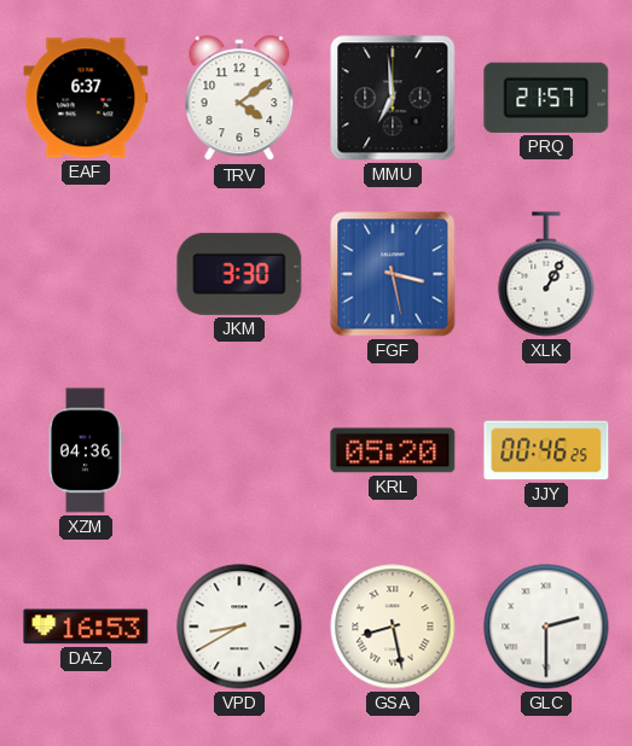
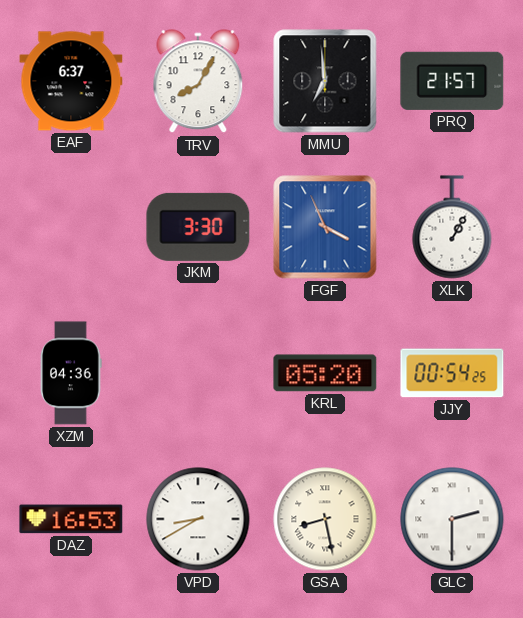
TRV: 4:09 -> 8:05
FGF: 3:28 -> 3:56
JJY: 00:46 -> 00:54
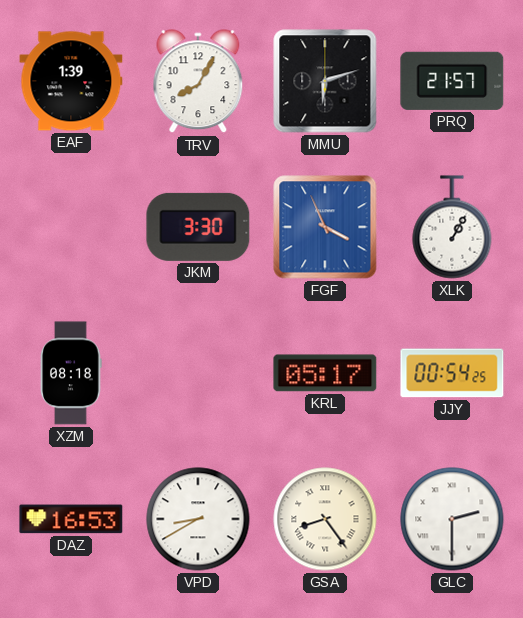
EAF: 6:37 -> 1:39
MMU: 6:59 -> 6:12
XZM: 04:36 -> 08:18
KRL: 05:20 -> 05:17
GSA: 8:28 -> 8:24
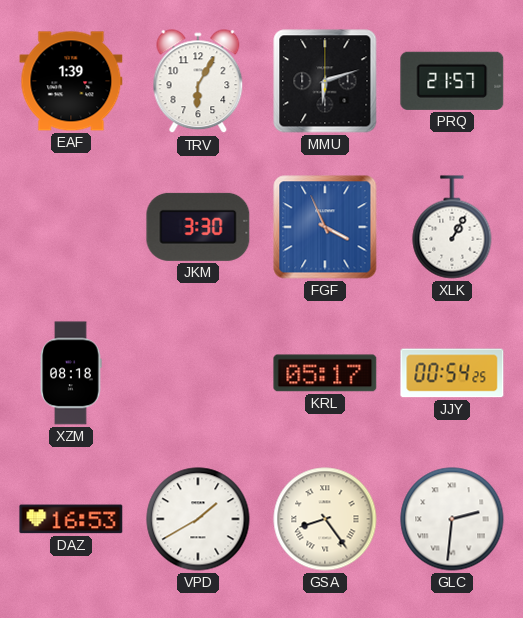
TRV: 8:05 -> 6:05
VPD: 8:40 -> 1:40
GLC: 2:30 -> 2:31
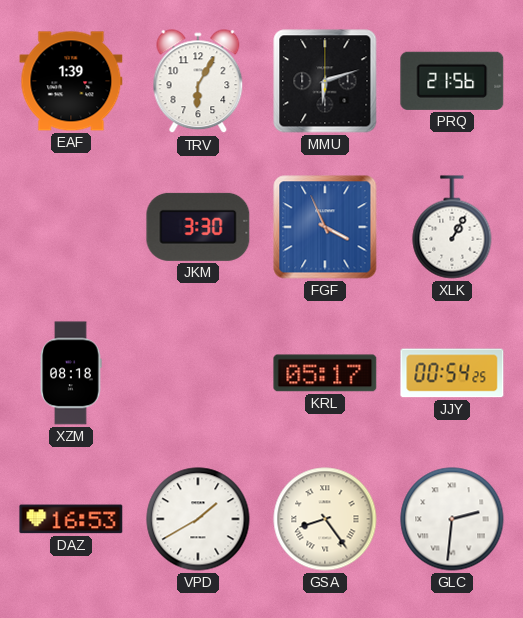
PRQ: 21:57 -> 21:56
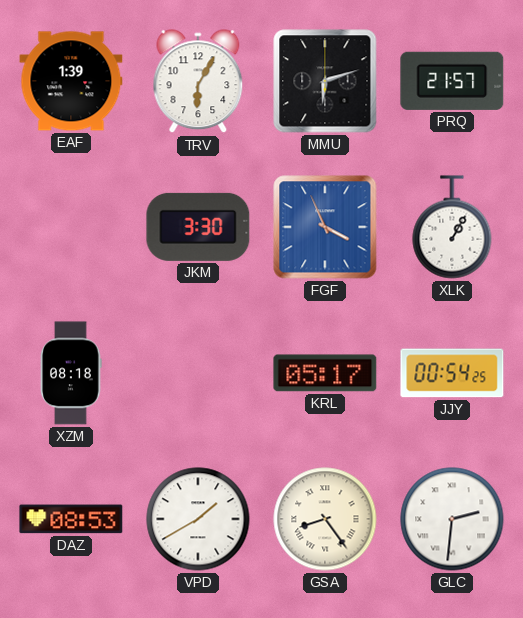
PRQ: 21:56 -> 21:57
DAZ: 16:53 -> 08:53
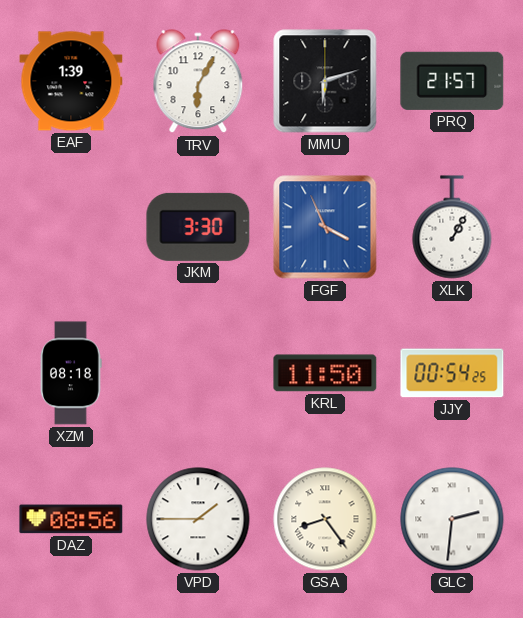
KRL: 05:17 -> 11:50
DAZ: 08:53 -> 08:56
VPD: 1:40 -> 1:45
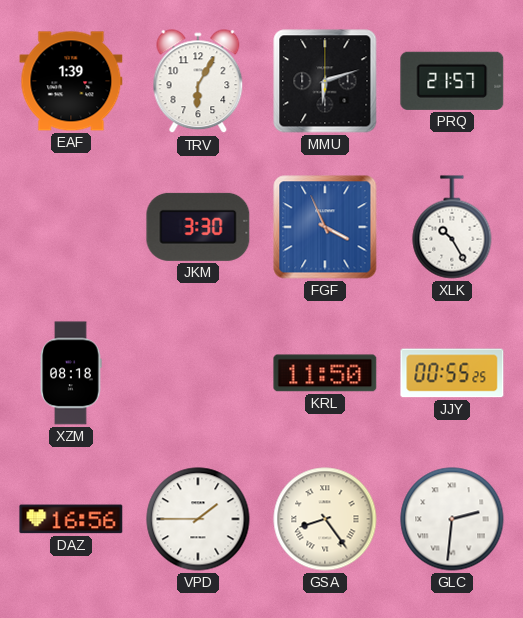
XLK: 1:05 -> 10:25
JJY: 00:54 -> 00:55
DAZ: 08:56 -> 16:56
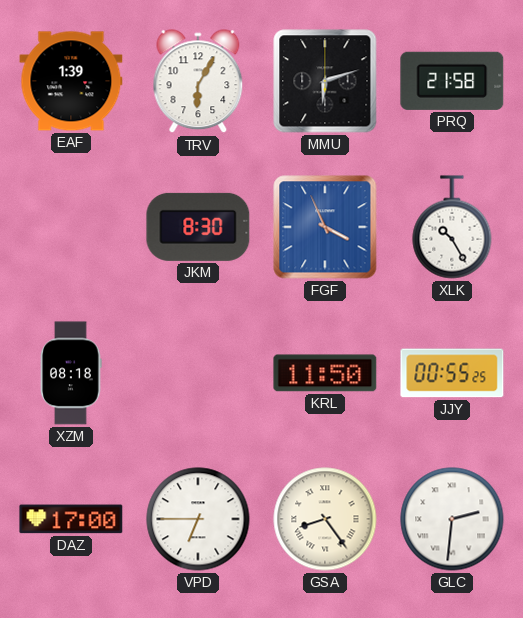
PRQ: 21:57 -> 21:58
JKM: 3:30 -> 8:30
DAZ: 16:56 -> 17:00
VPD: 1:45 -> 6:45
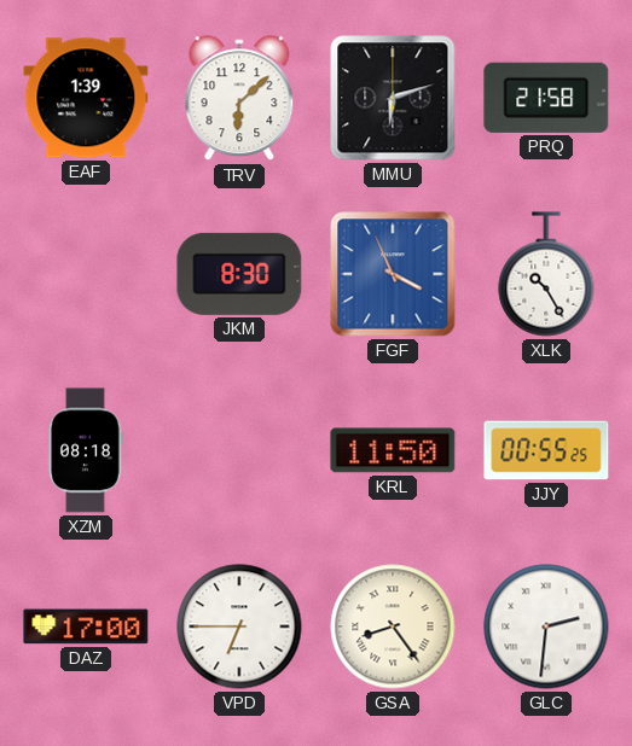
TRV: 6:05 -> 6:08
